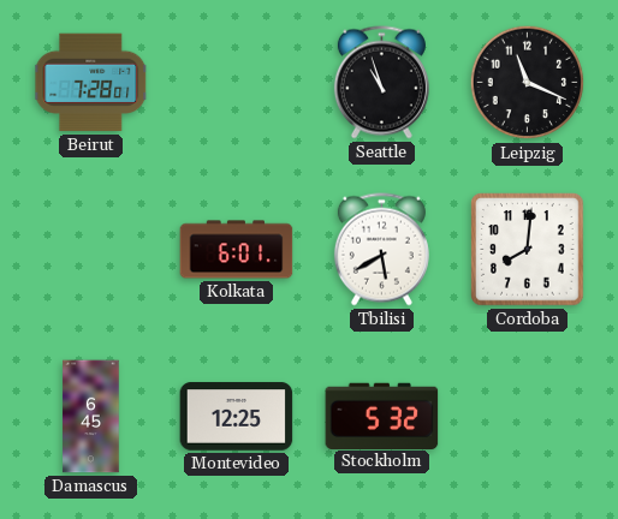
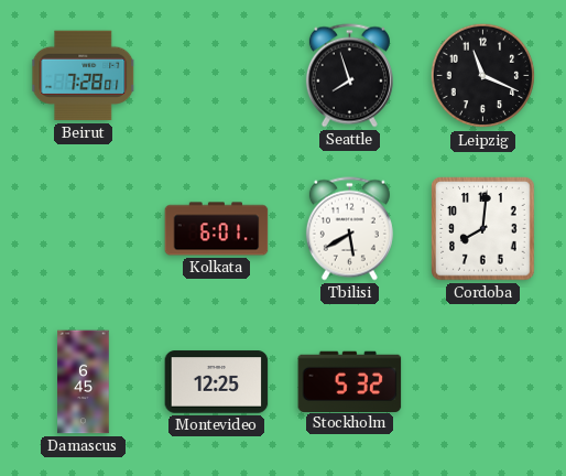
Seattle: 10:57 -> 7:57
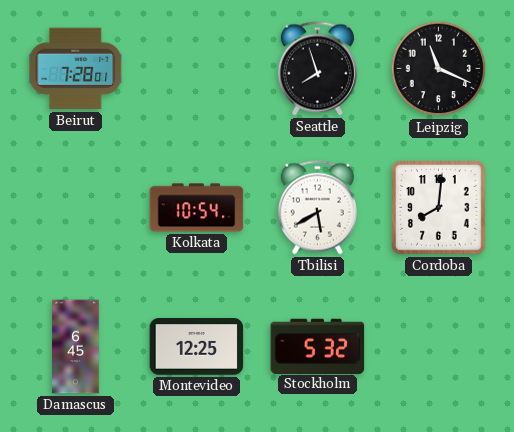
Kolkata: 6:01 -> 10:54
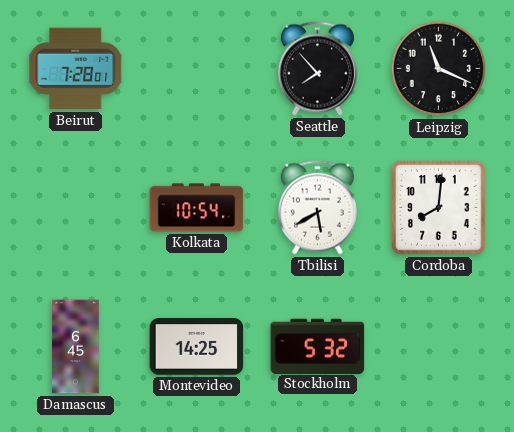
Seattle: 7:57 -> 7:53
Montevideo: 12:25 -> 14:25
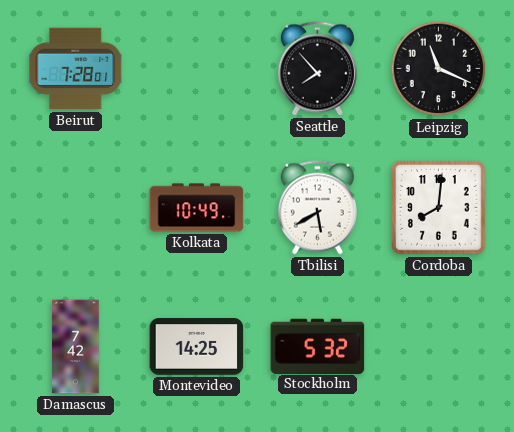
Kolkata: 10:54 -> 10:49
Damascus: 6:45 -> 7:42
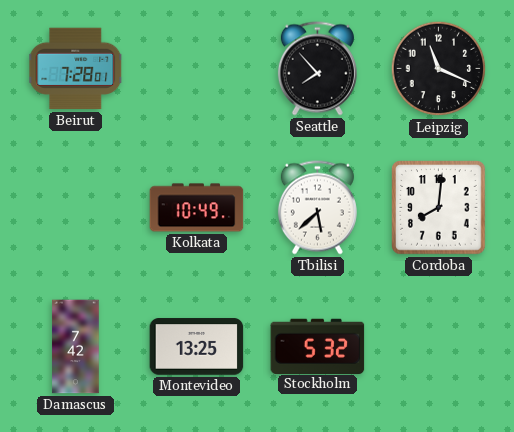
Tbilisi: 5:40 -> 5:38
Montevideo: 14:25 -> 13:25
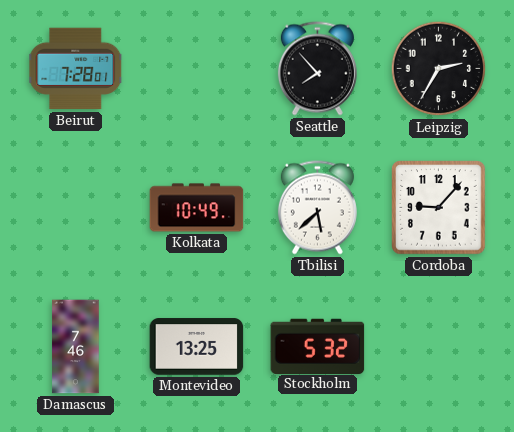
Leipzig: 11:19 -> 2:35
Cordoba: 8:01 -> 9:07
Damascus: 7:42 -> 7:46
